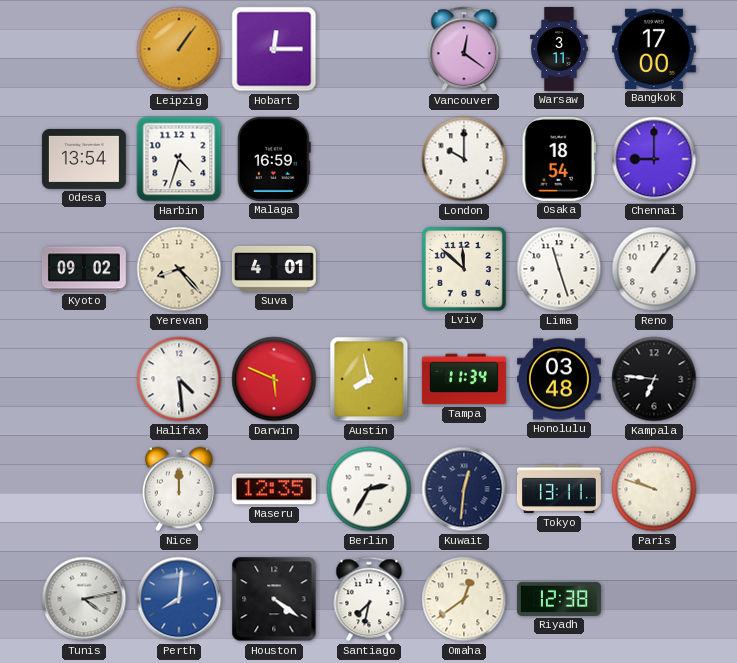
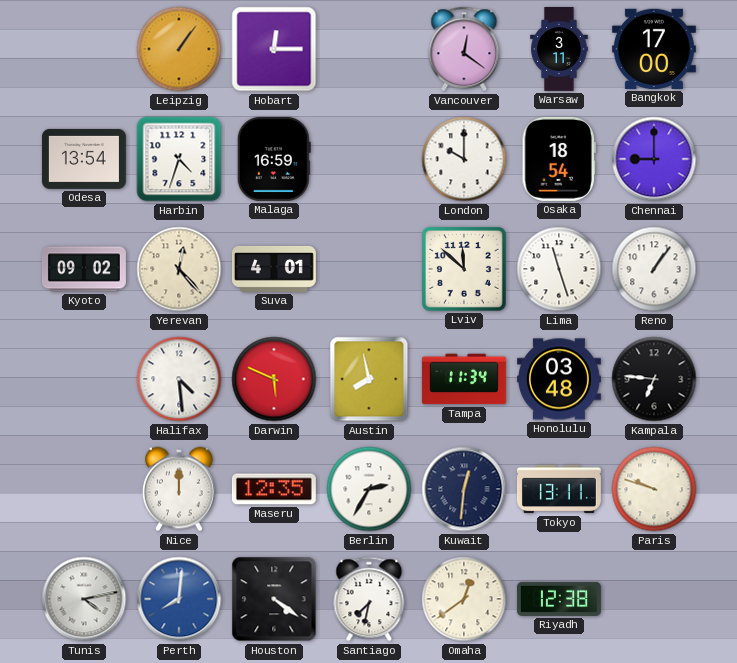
Yerevan: 8:23 -> 12:23
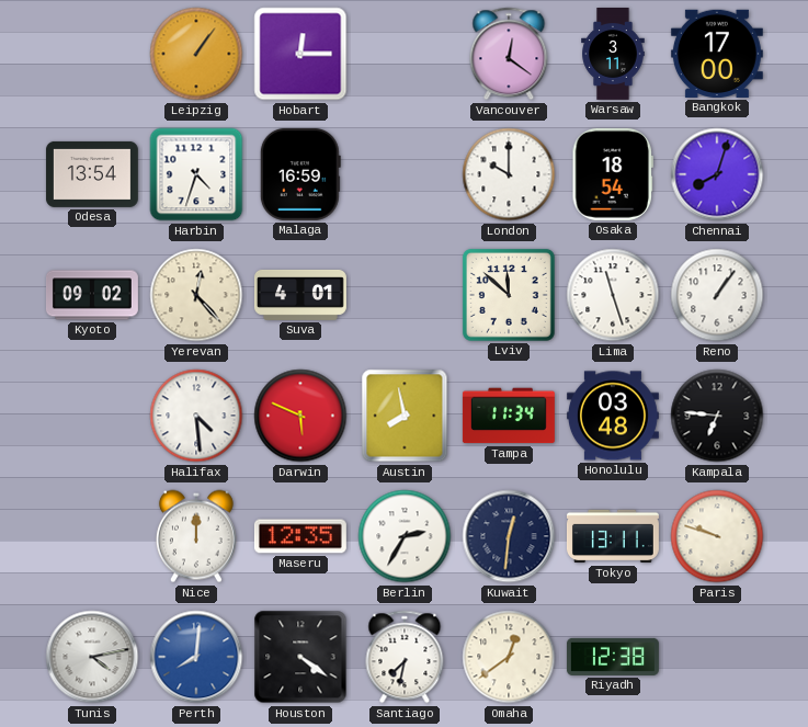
Chennai: 9:00 -> 8:03
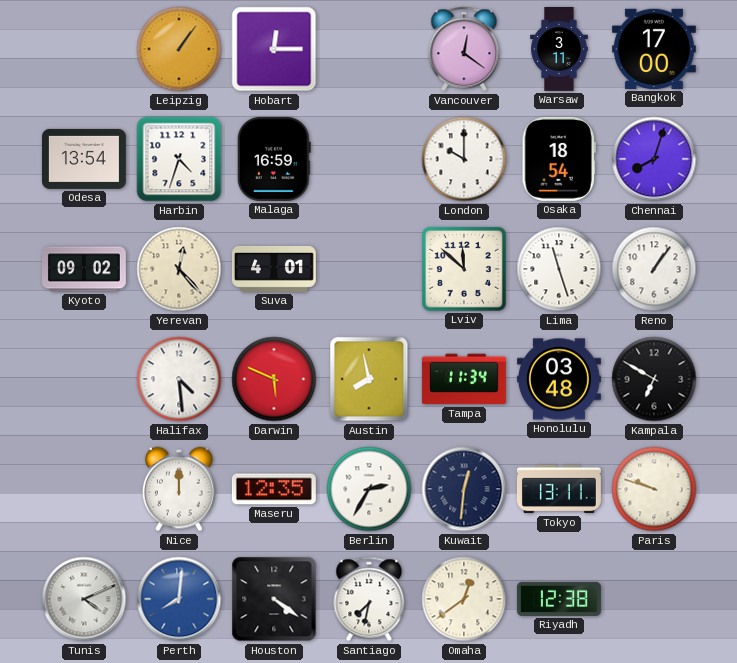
Kampala: 6:46 -> 6:50
Tunis: 4:13 -> 4:11
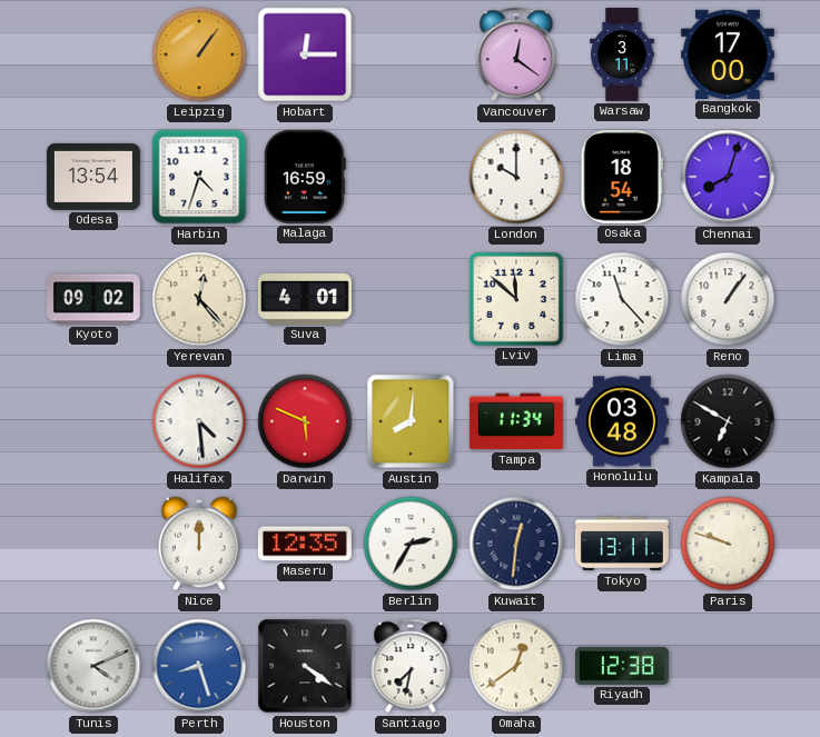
Lima: 11:27 -> 11:23
Austin: 7:58 -> 8:01
Perth: 8:01 -> 8:27
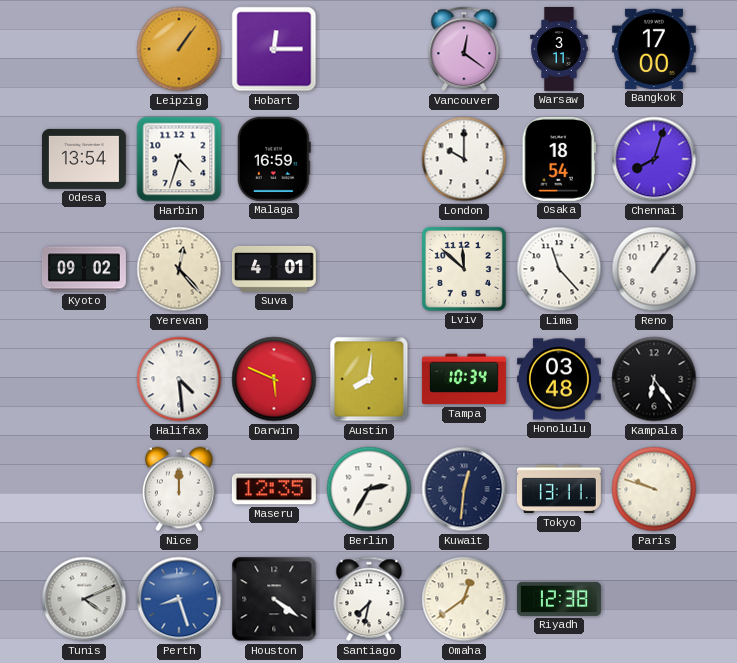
Tampa: 11:34 -> 10:34
Kampala: 6:50 -> 6:24
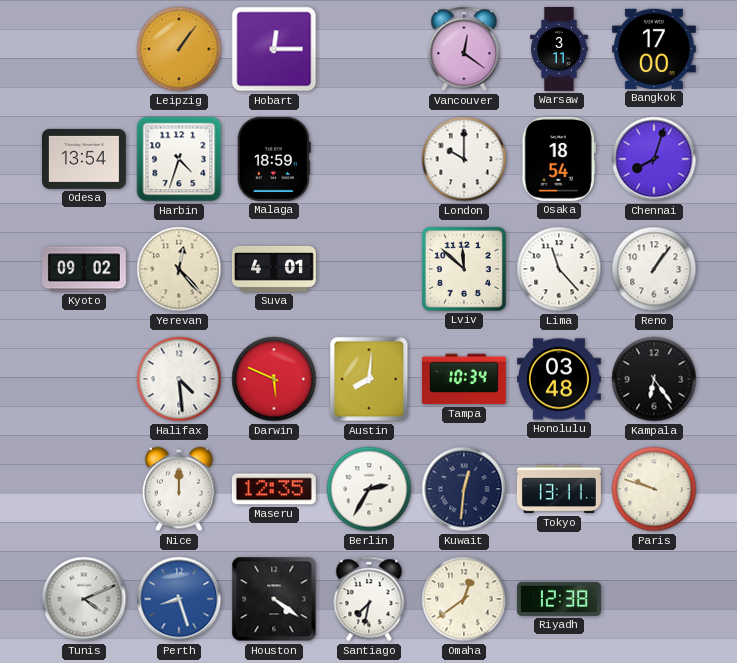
Malaga: 16:59 -> 18:59
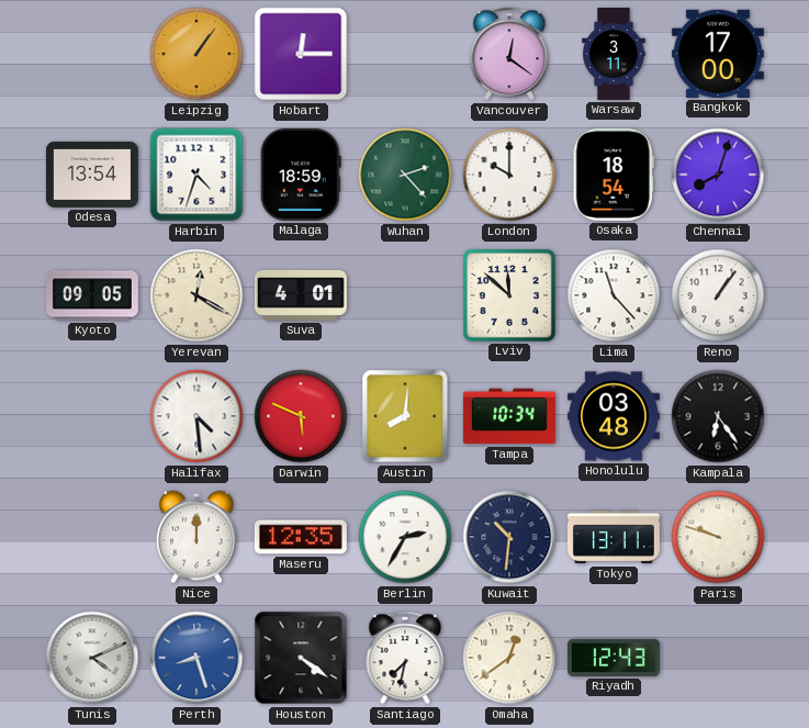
Wuhan: none -> 2:23
Kyoto: 09:02 -> 09:05
Yerevan: 12:23 -> 12:20
Kuwait: 12:31 -> 10:31
Riyadh: 12:38 -> 12:43
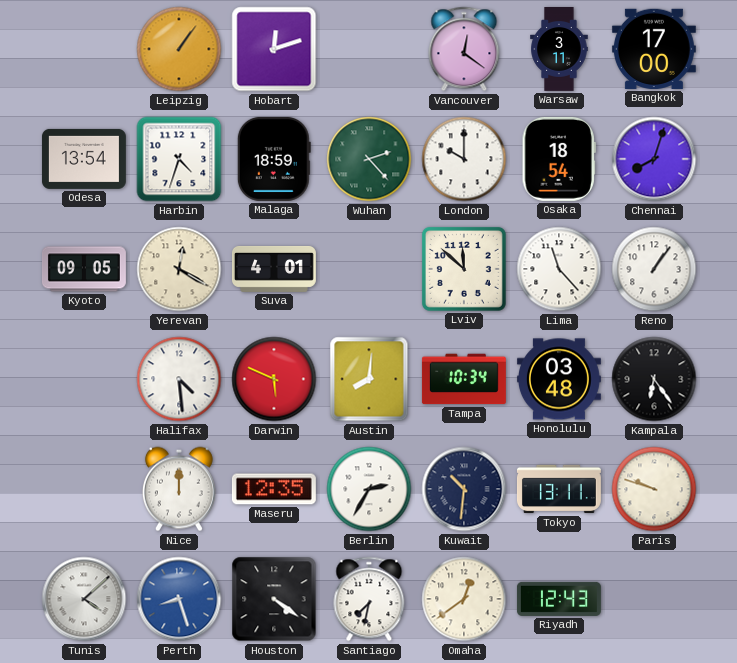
Hobart: 12:15 -> 12:12
Tunis: 4:11 -> 4:08
